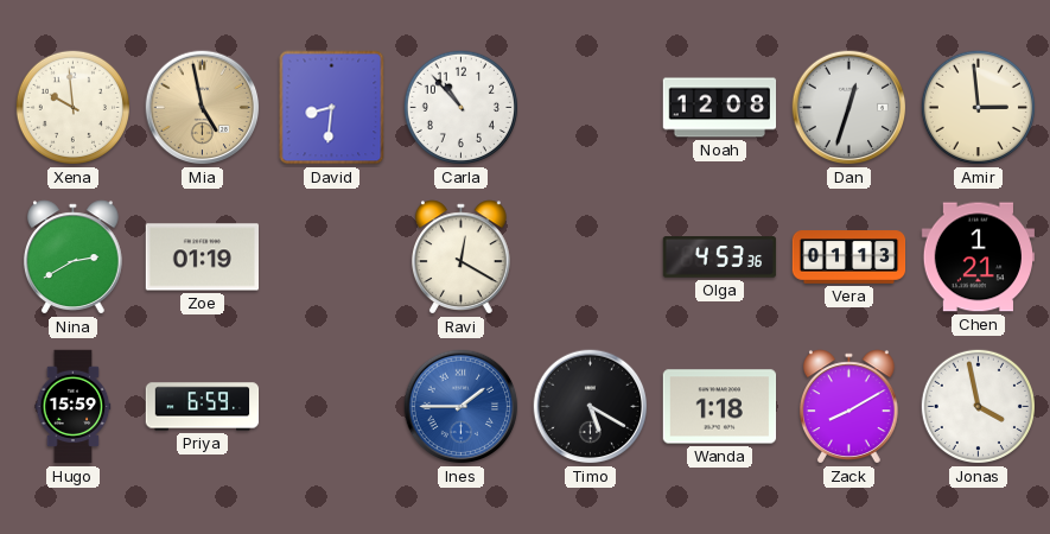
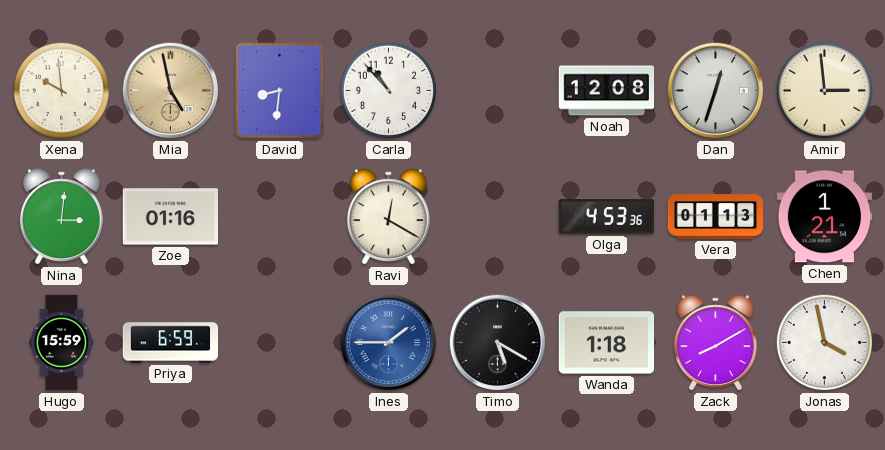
Nina: 2:40 -> 3:01
Zoe: 01:19 -> 01:16
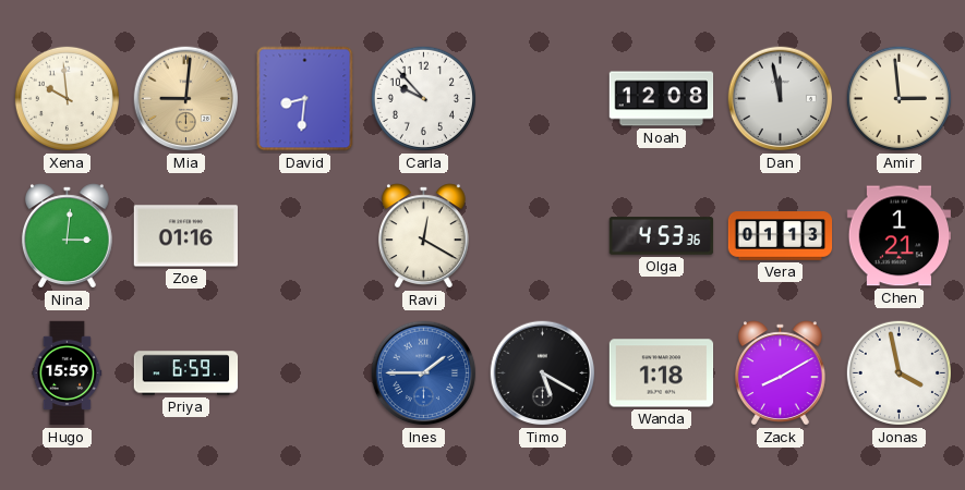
Mia: 4:58 -> 9:01
Carla: 10:53 -> 9:53
Dan: 12:33 -> 11:58
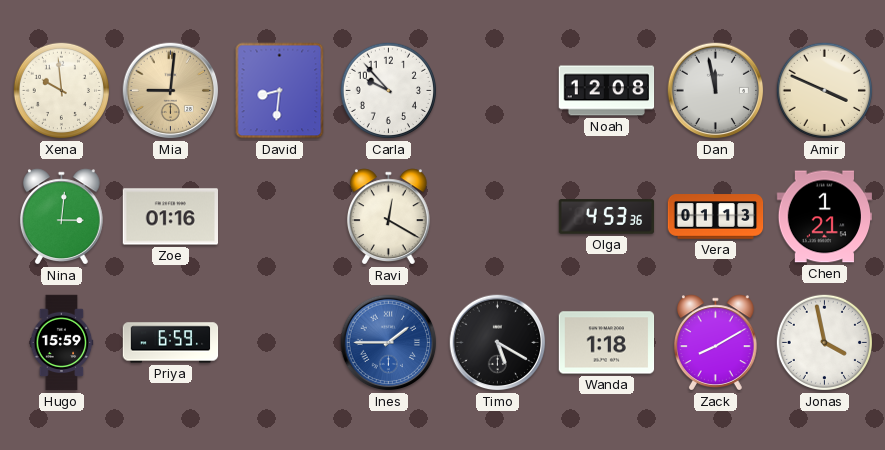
Amir: 2:59 -> 3:49
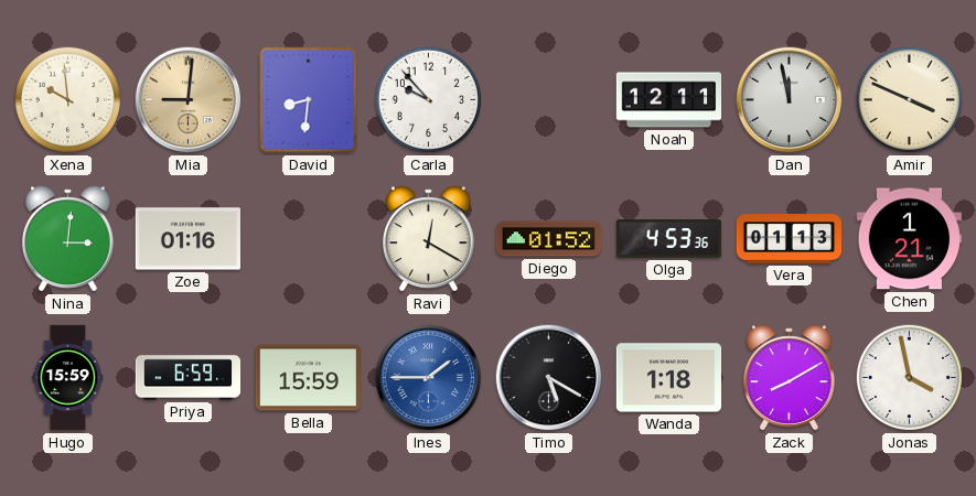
Noah: 12:08 -> 12:11
Diego: none -> 01:52
Bella: none -> 15:59
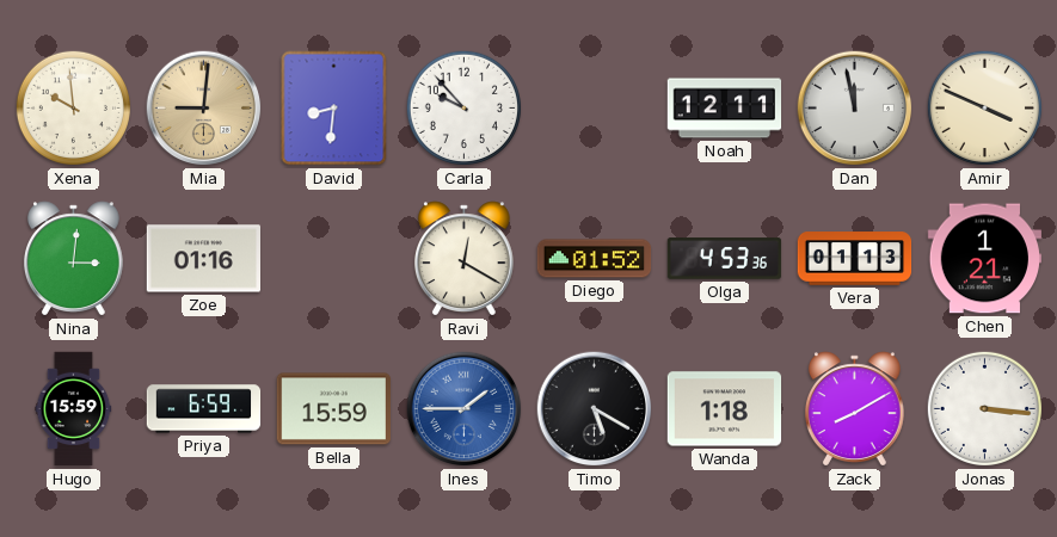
Jonas: 3:58 -> 3:16
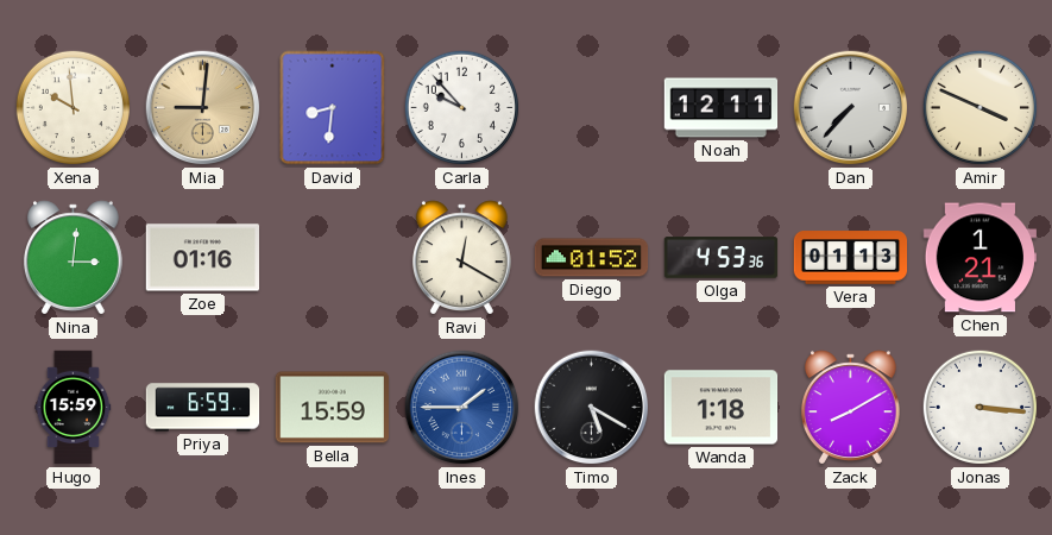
Dan: 11:58 -> 7:37
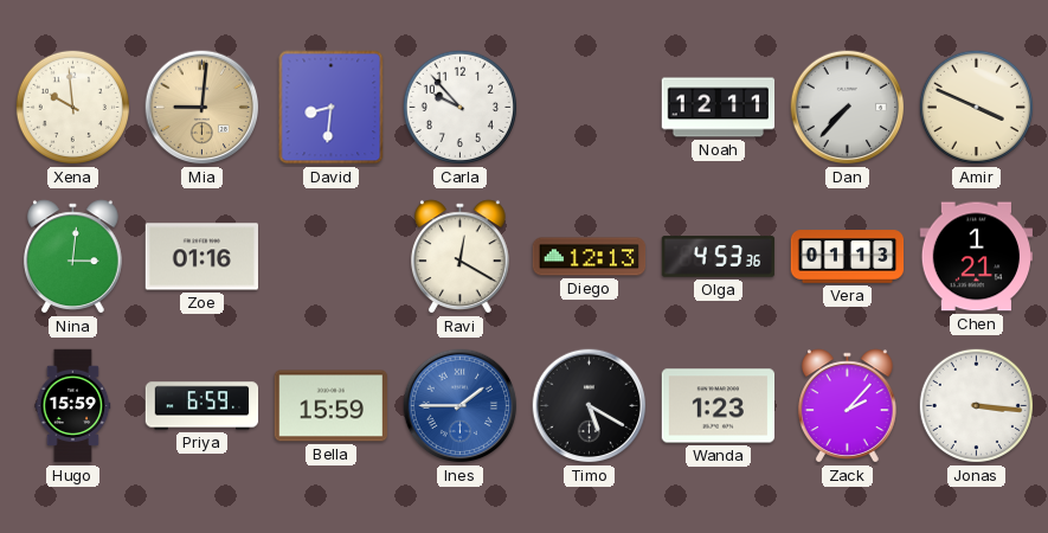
Diego: 01:52 -> 12:13
Wanda: 1:18 -> 1:23
Zack: 8:10 -> 2:07
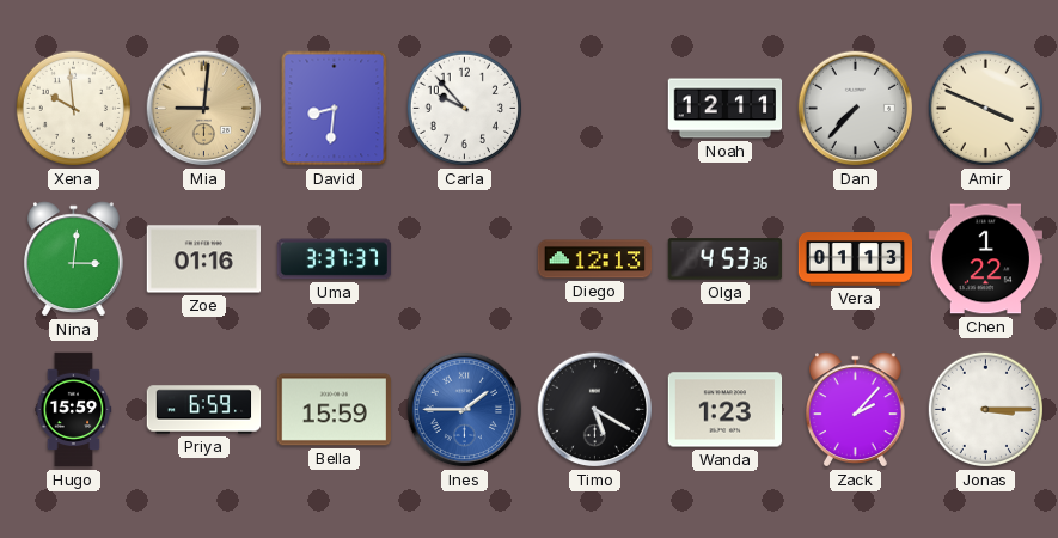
Uma: none -> 3:37
Ravi: 12:20 -> none
Chen: 1:21 -> 1:22
Jonas: 3:16 -> 3:15
